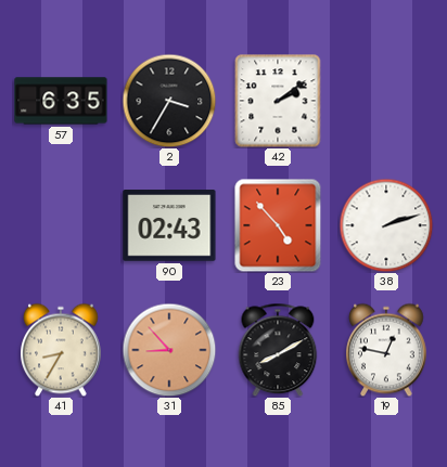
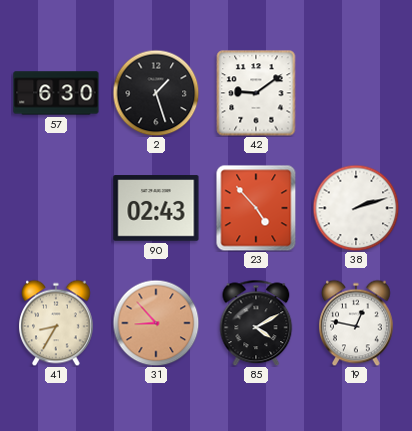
57: 6:35 -> 6:30
2: 3:35 -> 1:27
42: 2:09 -> 9:09
85: 8:10 -> 4:10
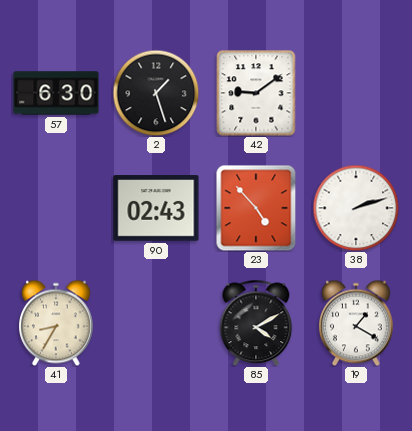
31: 8:53 -> none
19: 12:47 -> 1:20
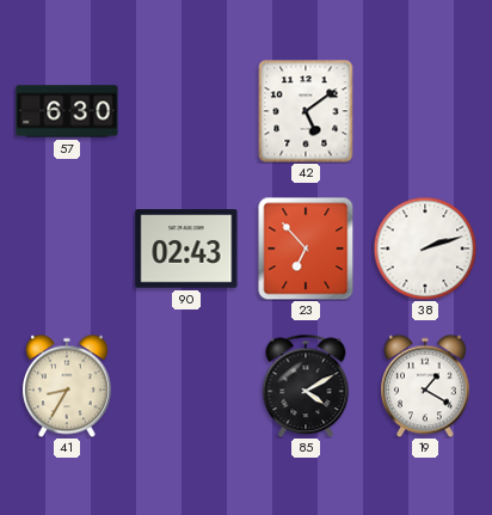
2: 1:27 -> none
42: 9:09 -> 5:09
23: 4:53 -> 6:53
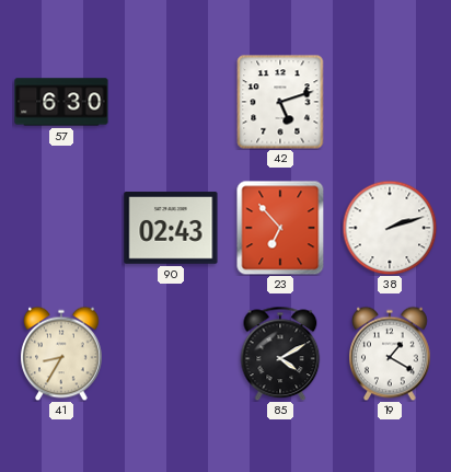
42: 5:09 -> 5:12
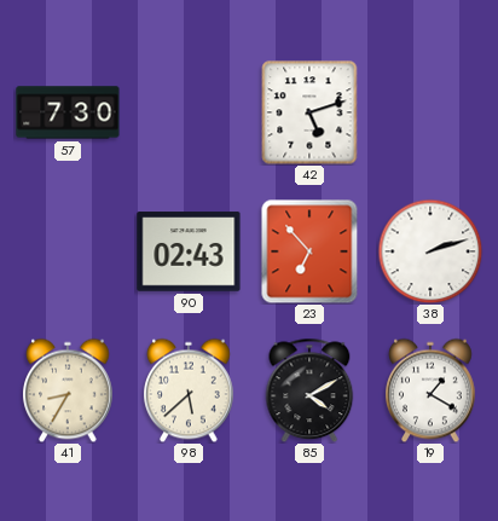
57: 6:30 -> 7:30
98: none -> 5:38
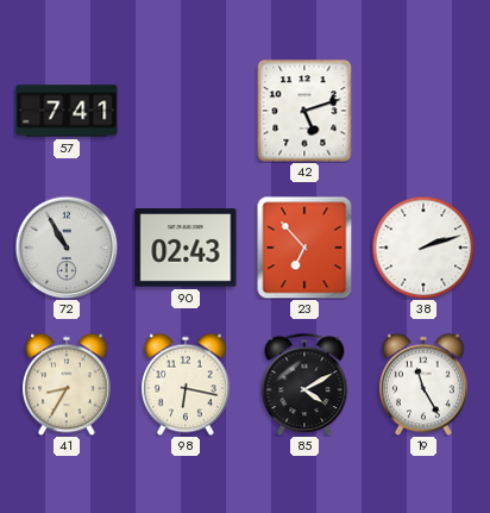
57: 7:30 -> 7:41
72: none -> 10:55
98: 5:38 -> 6:17
19: 1:20 -> 11:25
